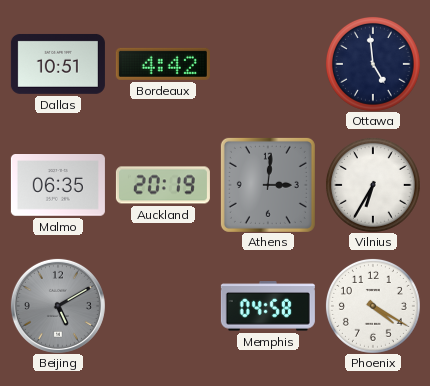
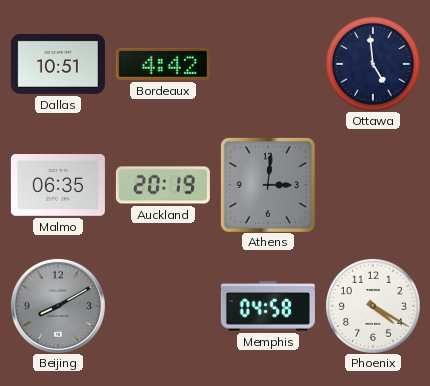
Vilnius: 6:35 -> none
Beijing: 5:10 -> 8:10
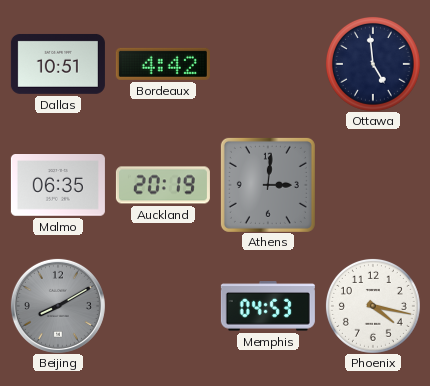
Memphis: 04:58 -> 04:53
Phoenix: 4:20 -> 4:17
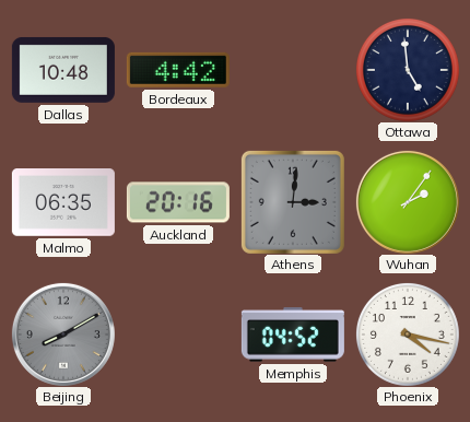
Dallas: 10:51 -> 10:48
Auckland: 20:19 -> 20:16
Wuhan: none -> 2:06
Memphis: 04:53 -> 04:52
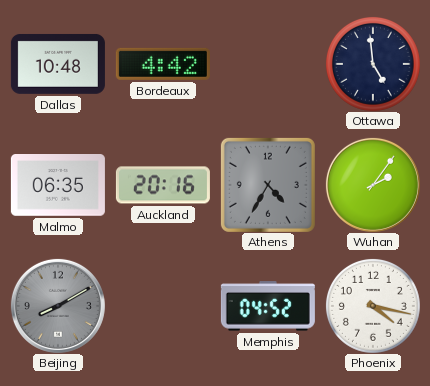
Athens: 3:01 -> 4:35
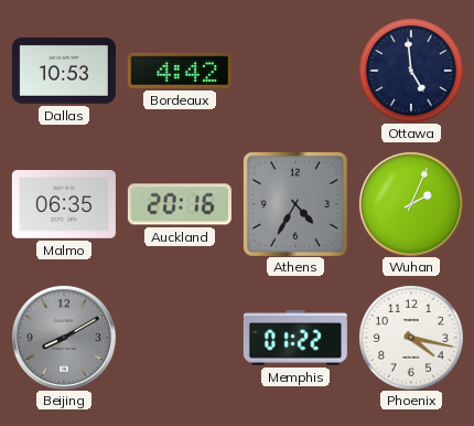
Dallas: 10:48 -> 10:53
Wuhan: 2:06 -> 2:04
Memphis: 04:52 -> 01:22
